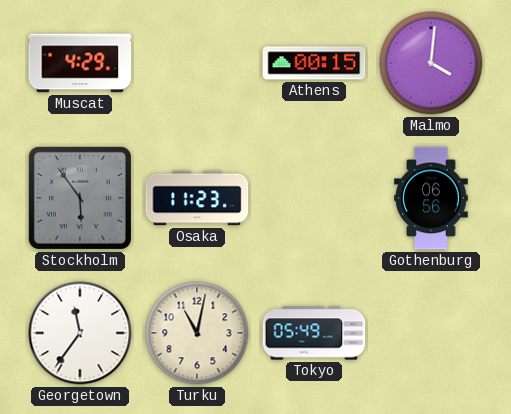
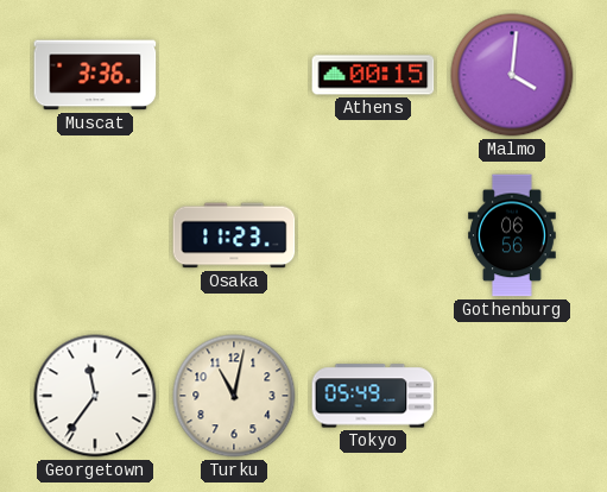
Muscat: 4:29 -> 3:36
Stockholm: 5:54 -> none
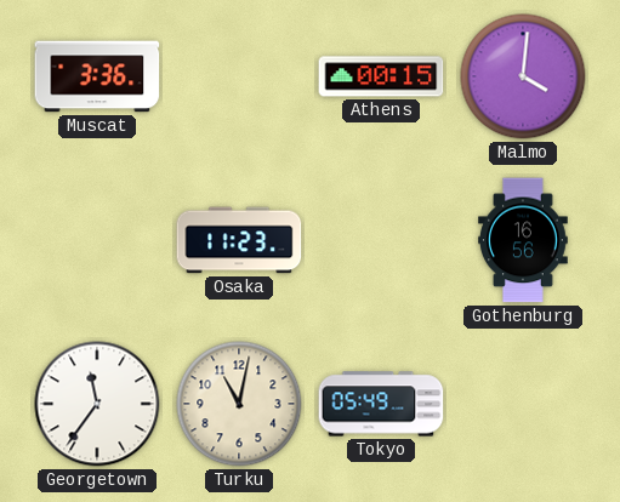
Gothenburg: 06:56 -> 16:56
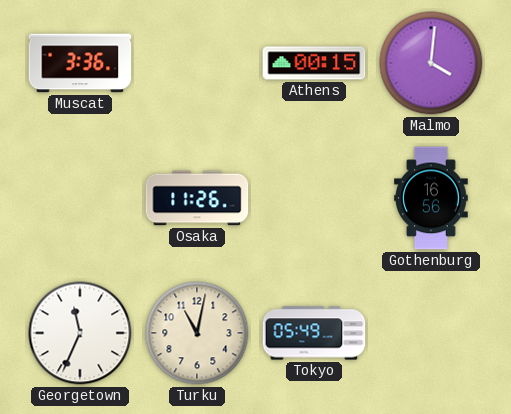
Osaka: 11:23 -> 11:26
Georgetown: 11:36 -> 11:34
